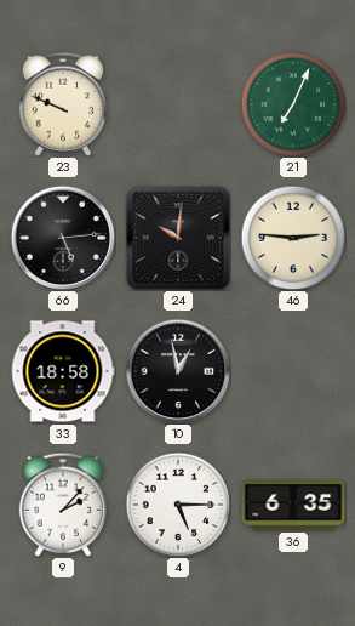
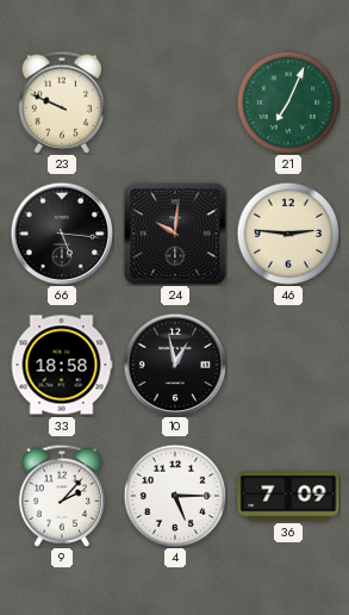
66: 5:14 -> 5:16
36: 6:35 -> 7:09
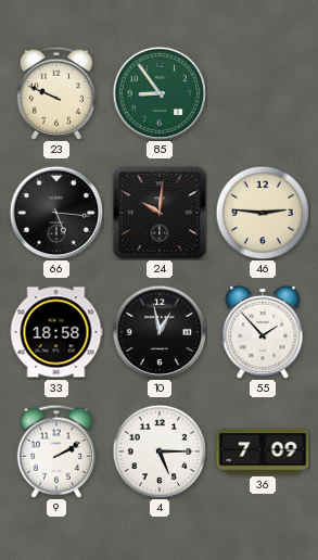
85: none -> 8:54
21: 7:04 -> none
55: none -> 1:53
9: 2:07 -> 2:10
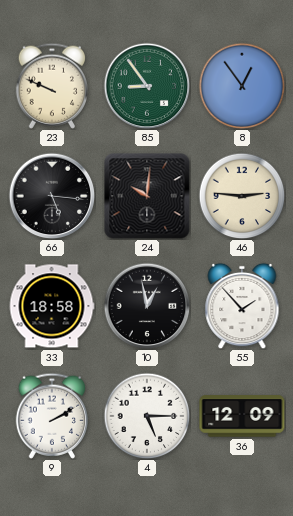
8: none -> 12:54
36: 7:09 -> 12:09
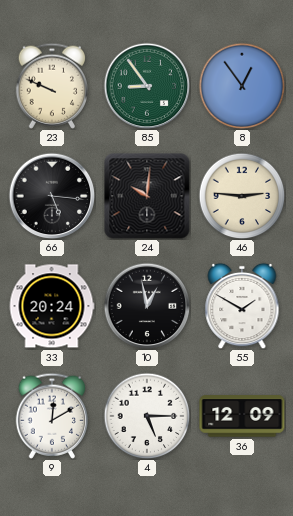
33: 18:58 -> 20:24
55: 1:53 -> 1:50
9: 2:10 -> 12:10
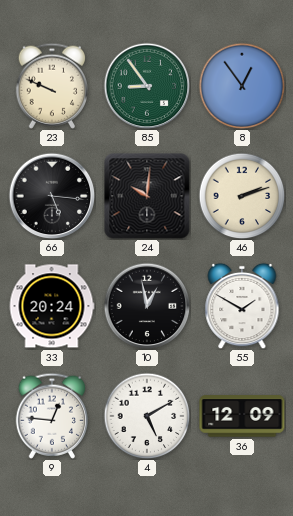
46: 2:46 -> 2:12
9: 12:10 -> 12:46
4: 5:15 -> 5:10
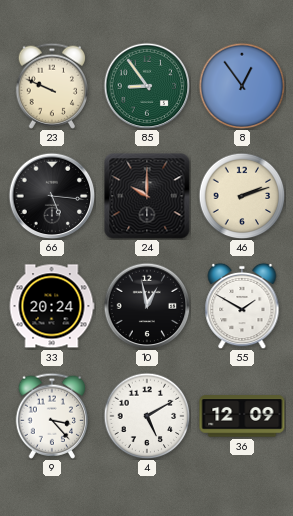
24: 10:01 -> 10:00
9: 12:46 -> 3:23
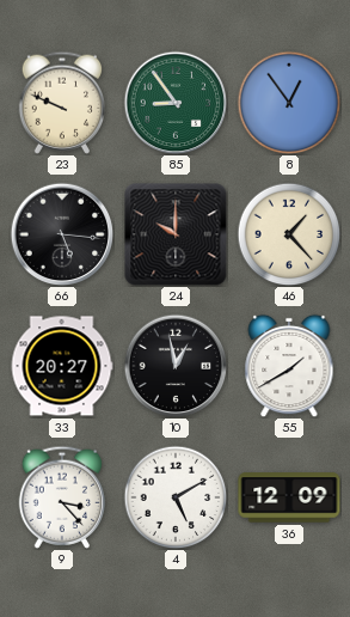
46: 2:12 -> 1:23
33: 20:24 -> 20:27
55: 1:50 -> 1:40
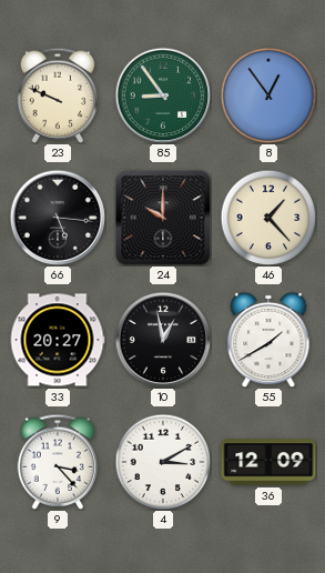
4: 5:10 -> 3:10
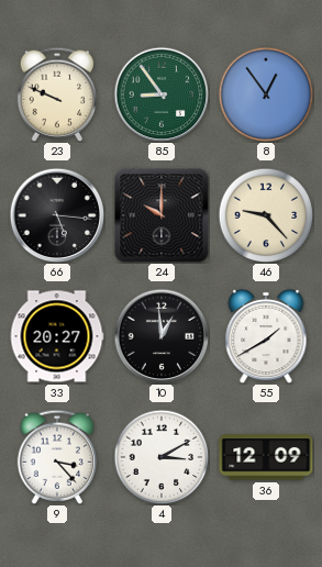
46: 1:23 -> 9:23
10: 12:58 -> 12:59
